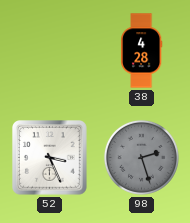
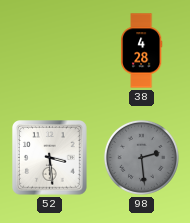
52: 3:26 -> 3:29
98: 2:27 -> 2:29
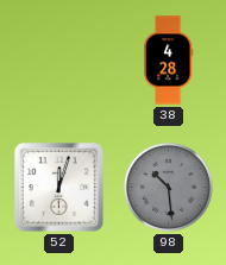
52: 3:29 -> 12:03
98: 2:29 -> 10:29
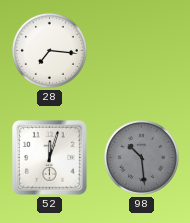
28: none -> 7:16
38: 4:28 -> none
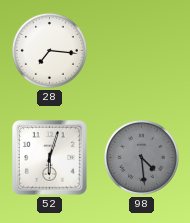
52: 12:03 -> 6:03
98: 10:29 -> 4:29
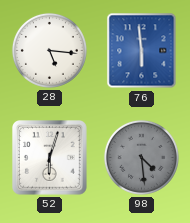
28: 7:16 -> 5:16
76: none -> 5:59
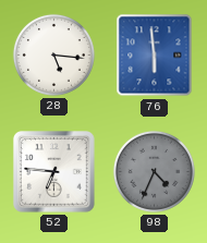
52: 6:03 -> 6:46
98: 4:29 -> 4:34
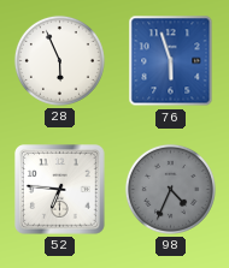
28: 5:16 -> 5:56
76: 5:59 -> 5:57
